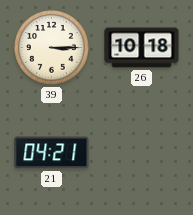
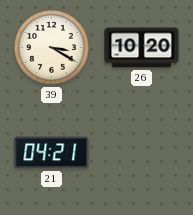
39: 3:15 -> 3:20
26: 10:18 -> 10:20
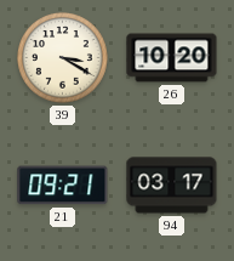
21: 04:21 -> 09:21
94: none -> 03:17
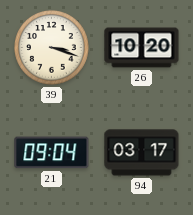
39: 3:20 -> 3:18
21: 09:21 -> 09:04
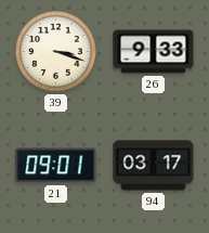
26: 10:20 -> 9:33
21: 09:04 -> 09:01
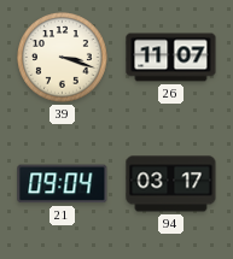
26: 9:33 -> 11:07
21: 09:01 -> 09:04
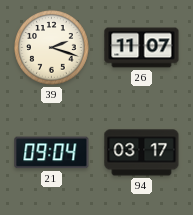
39: 3:18 -> 2:18
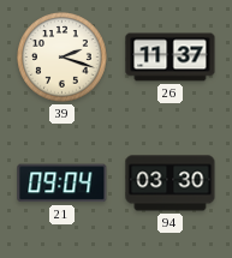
26: 11:07 -> 11:37
94: 03:17 -> 03:30
